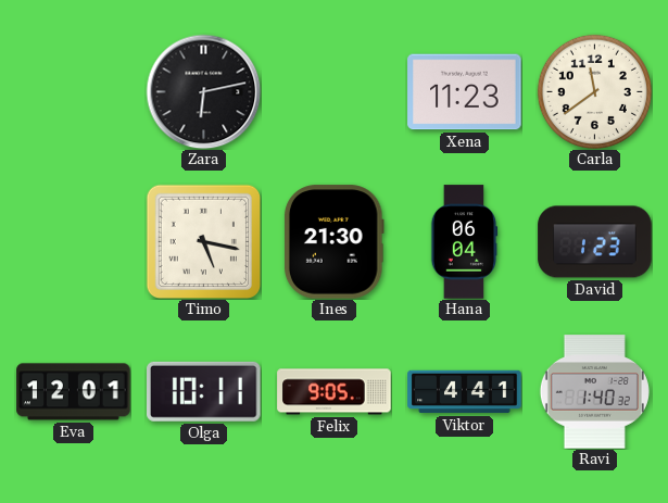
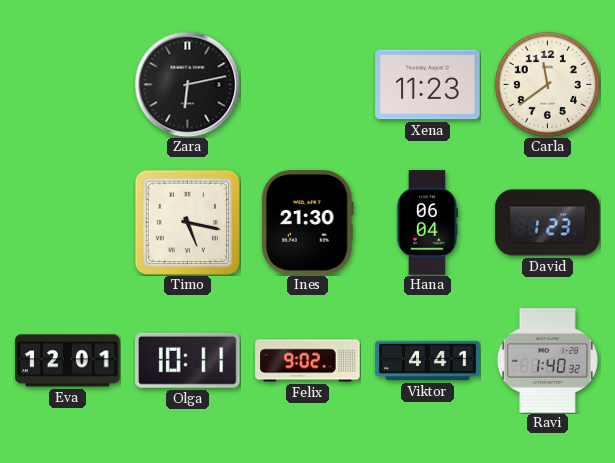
Felix: 9:05 -> 9:02
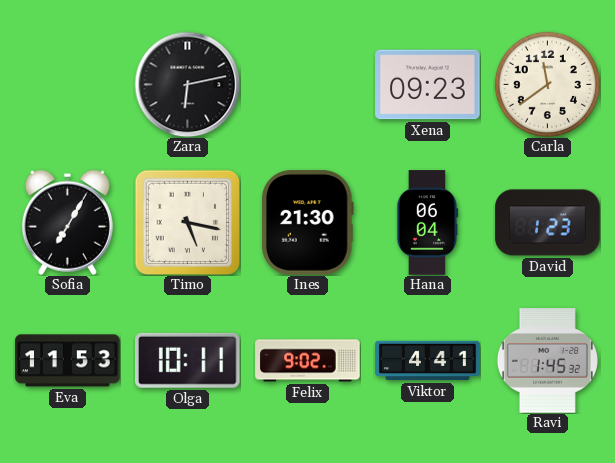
Xena: 11:23 -> 09:23
Sofia: none -> 7:05
Eva: 12:01 -> 11:53
Ravi: 1:40 -> 1:45
